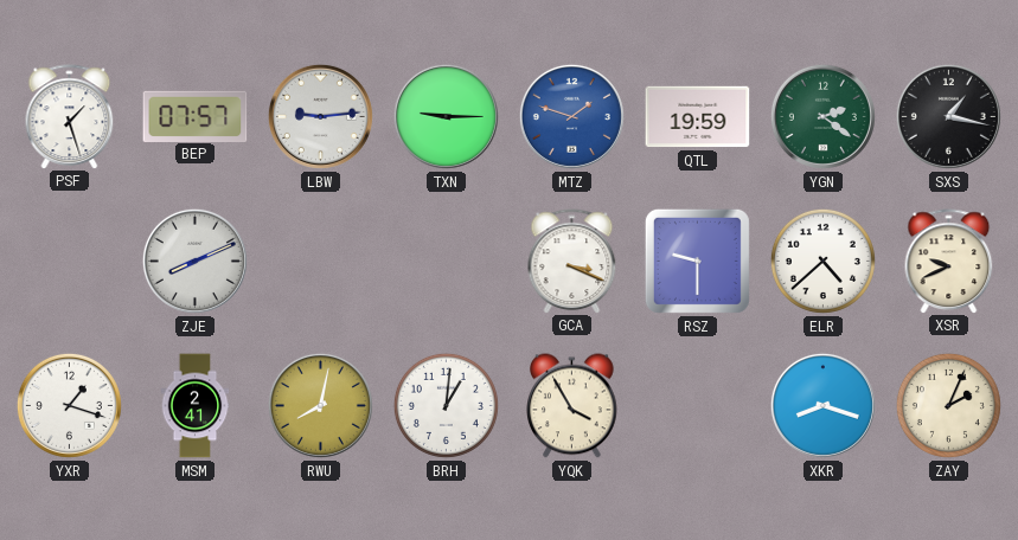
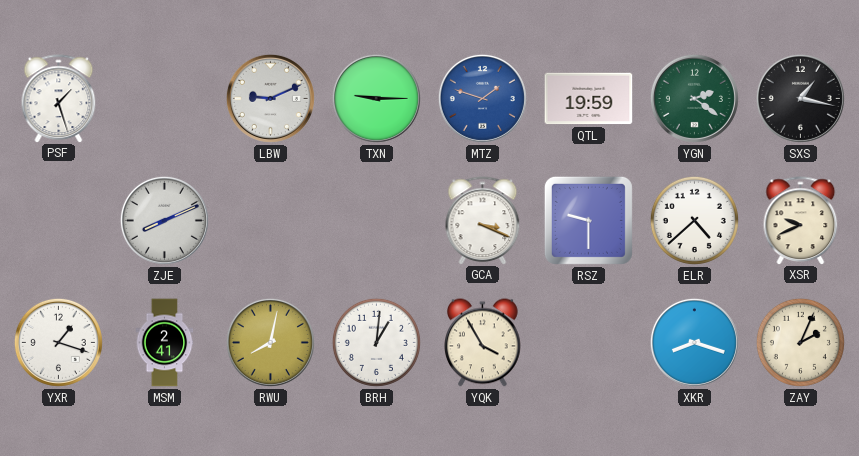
BEP: 07:57 -> none
LBW: 9:14 -> 9:11
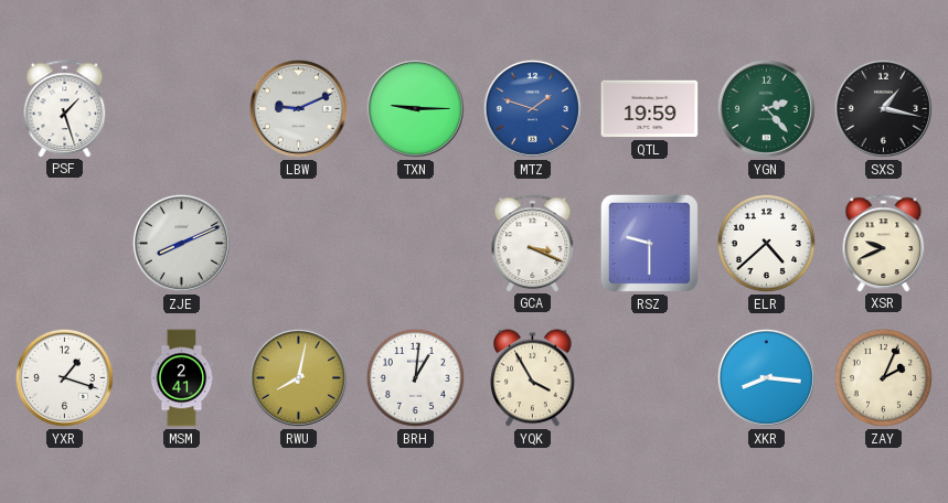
YGN: 2:21 -> 2:23
XKR: 8:18 -> 8:16
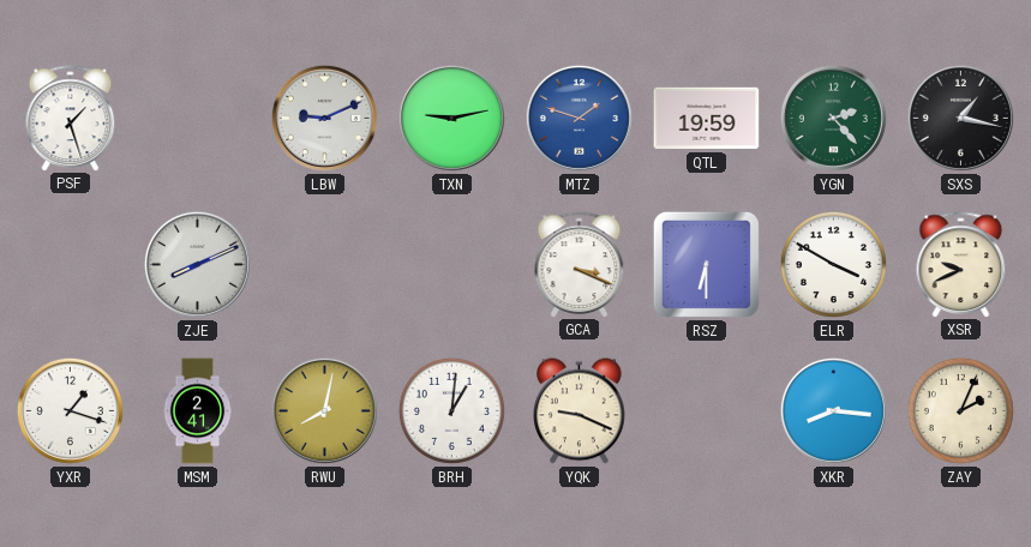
TXN: 9:15 -> 9:13
RSZ: 9:30 -> 6:30
ELR: 4:38 -> 3:50
YQK: 3:55 -> 9:19
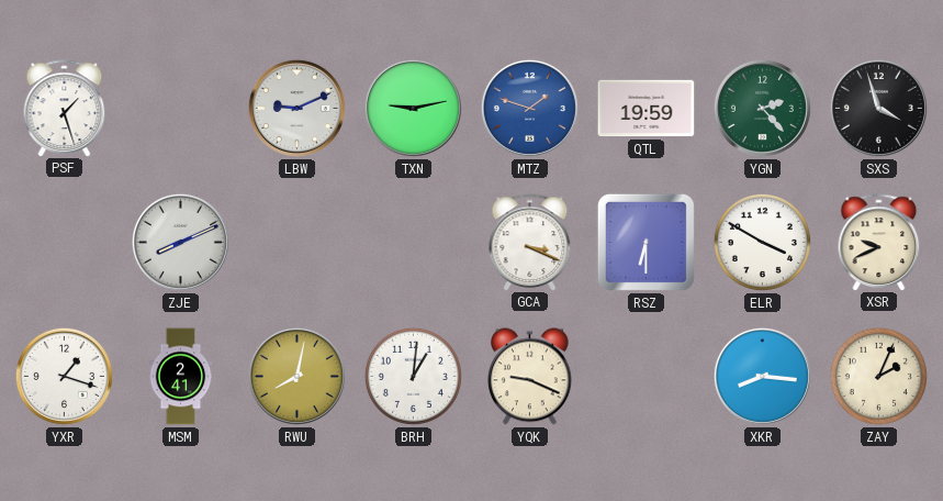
SXS: 1:17 -> 3:57
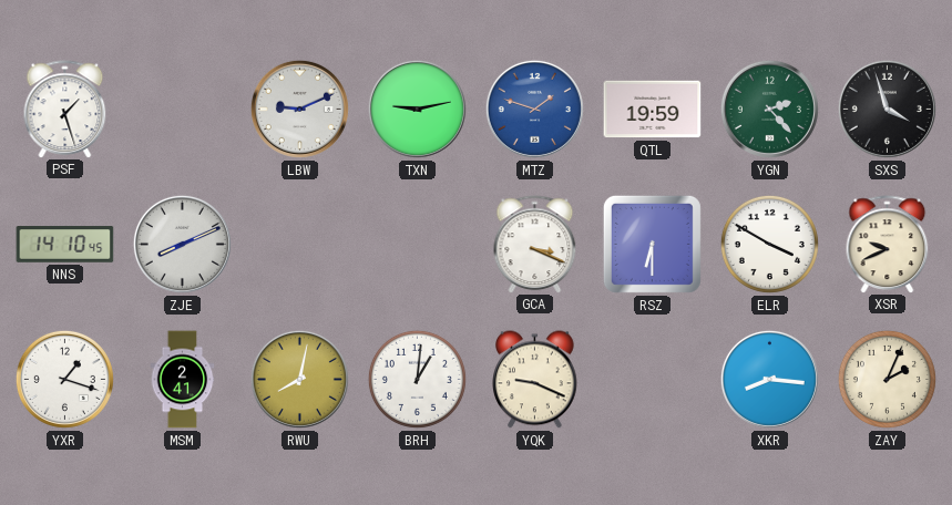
NNS: none -> 14:10
